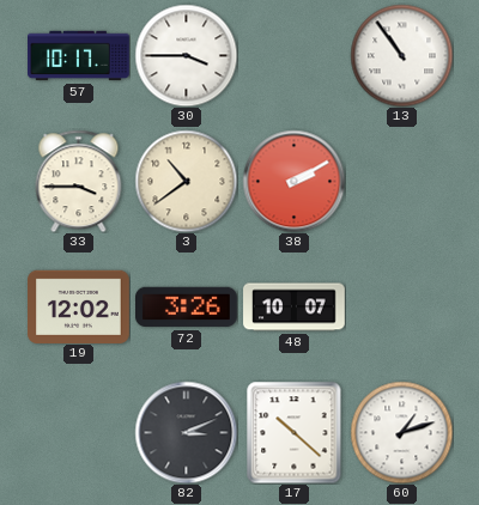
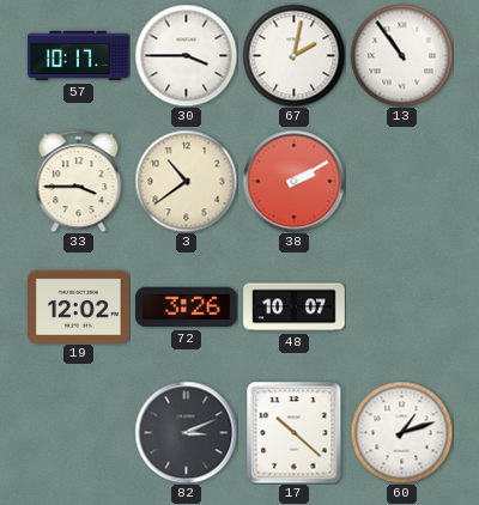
67: none -> 2:02
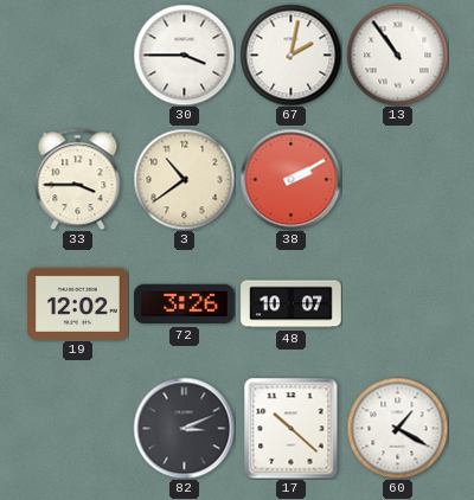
57: 10:17 -> none
60: 1:12 -> 1:20
